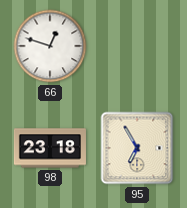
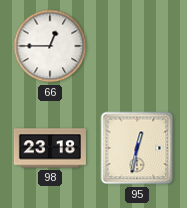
66: 12:48 -> 12:45
95: 6:55 -> 12:32
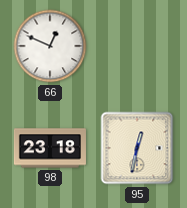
66: 12:45 -> 12:49
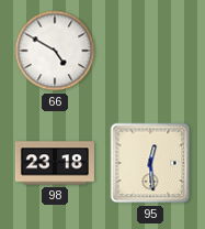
66: 12:49 -> 4:50
95: 12:32 -> 12:29
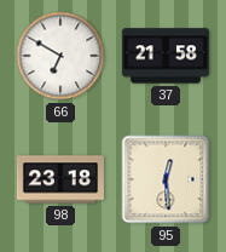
66: 4:50 -> 6:50
37: none -> 21:58
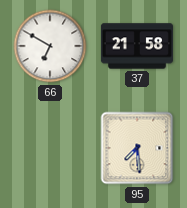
98: 23:18 -> none
95: 12:29 -> 7:29
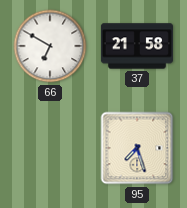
95: 7:29 -> 7:27
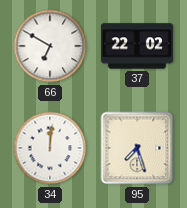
37: 21:58 -> 22:02
34: none -> 12:01
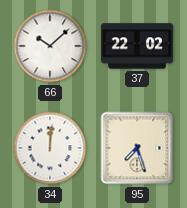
66: 6:50 -> 10:08
